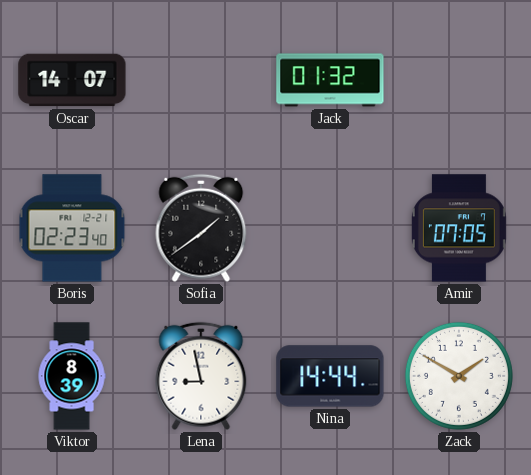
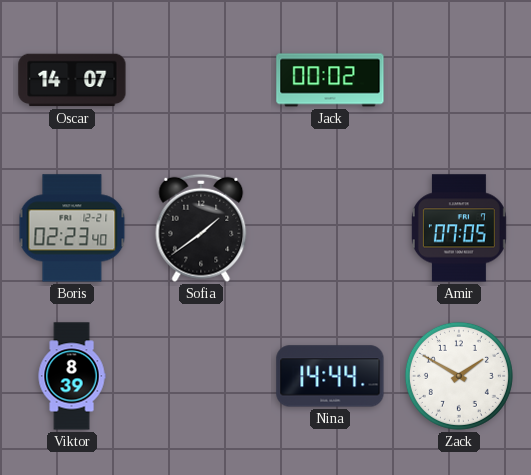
Jack: 01:32 -> 00:02
Lena: 8:58 -> none
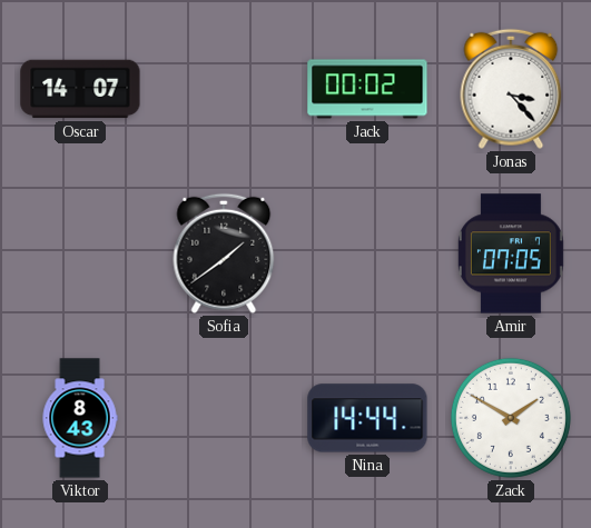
Jonas: none -> 3:23
Boris: 02:23 -> none
Viktor: 8:39 -> 8:43
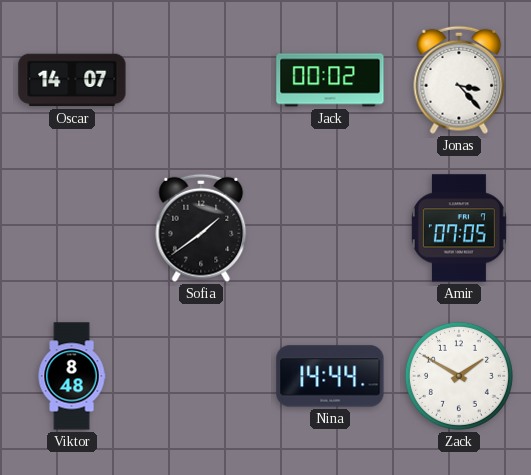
Viktor: 8:43 -> 8:48
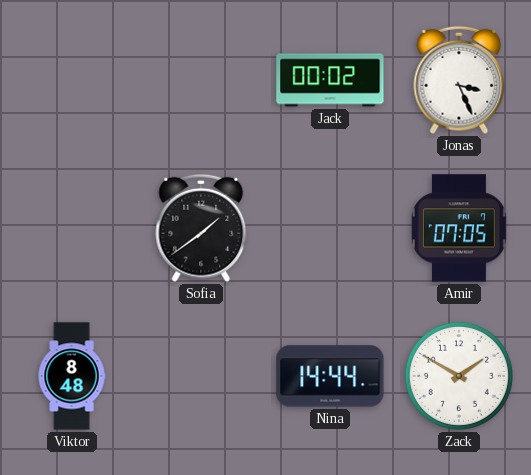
Oscar: 14:07 -> none
Jonas: 3:23 -> 3:26
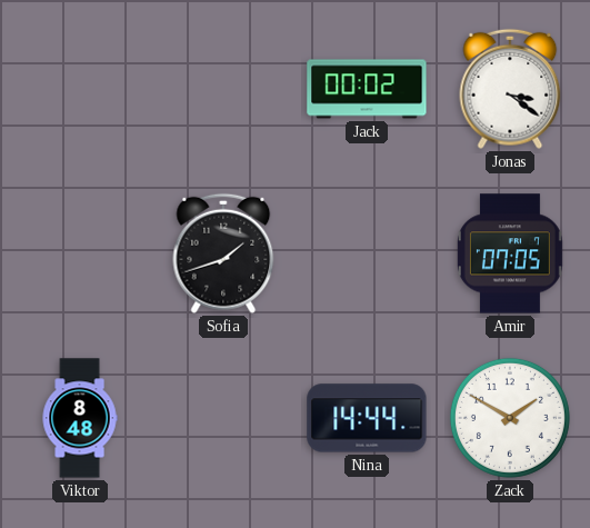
Jonas: 3:26 -> 3:21
Sofia: 1:39 -> 1:42
